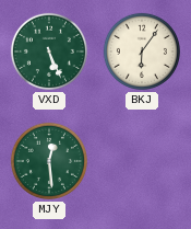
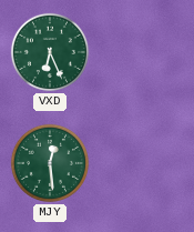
VXD: 5:26 -> 6:26
BKJ: 6:06 -> none
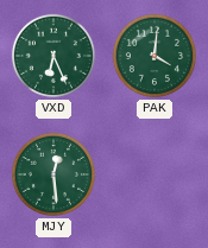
PAK: none -> 4:01
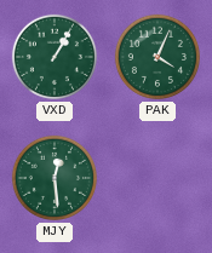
VXD: 6:26 -> 1:05
PAK: 4:01 -> 4:04
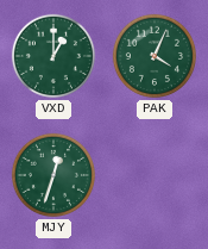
VXD: 1:05 -> 1:00
MJY: 12:29 -> 12:33
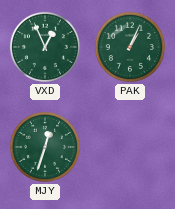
VXD: 1:00 -> 12:56
PAK: 4:04 -> 1:04
